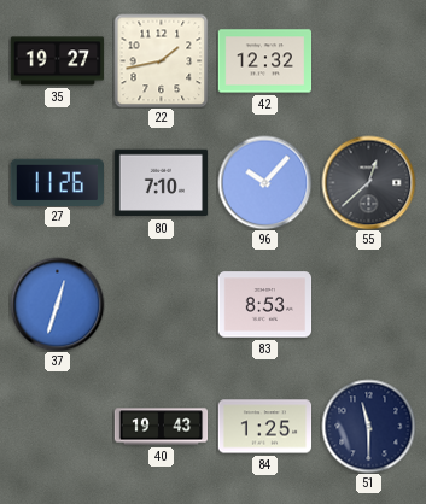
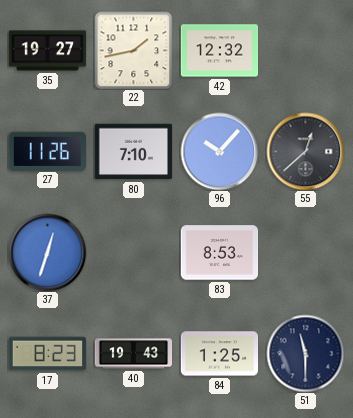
17: none -> 8:23
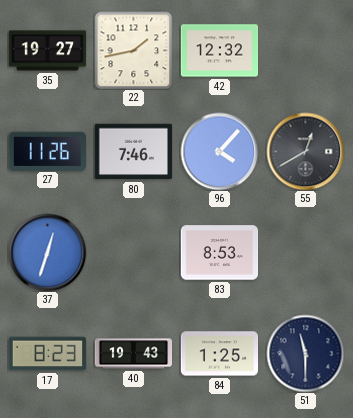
80: 7:10 -> 7:46
96: 10:07 -> 4:07
55: 12:38 -> 12:40
